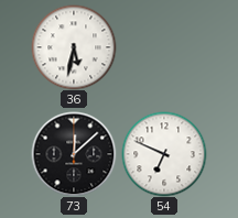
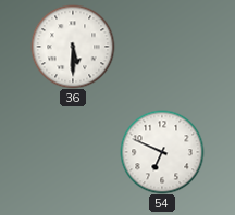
36: 5:32 -> 5:30
73: 12:08 -> none
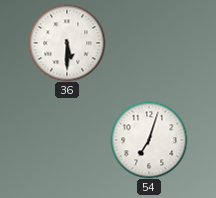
54: 6:49 -> 7:03
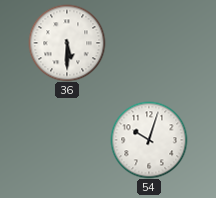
54: 7:03 -> 10:03
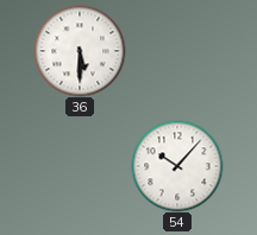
54: 10:03 -> 10:07
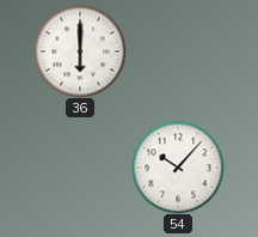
36: 5:30 -> 6:00
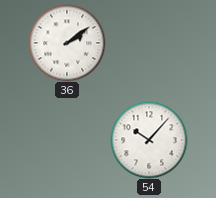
36: 6:00 -> 2:09
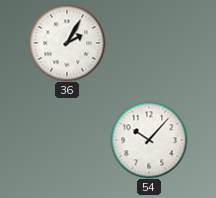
36: 2:09 -> 2:05
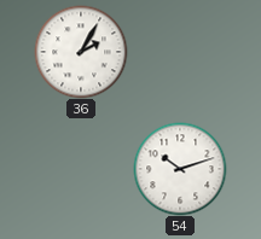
54: 10:07 -> 10:12
